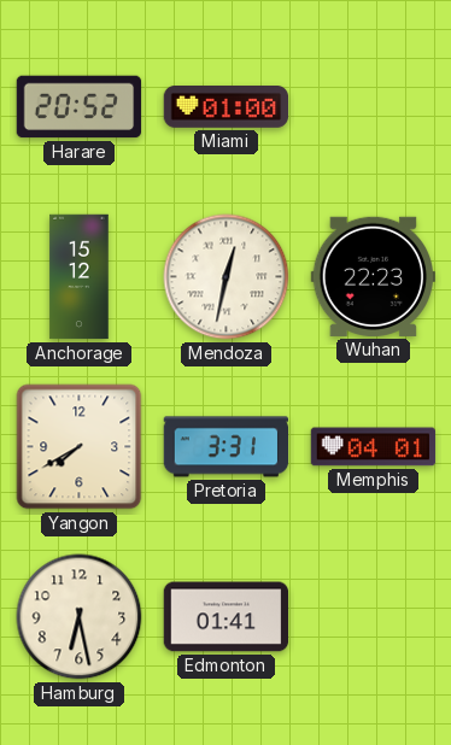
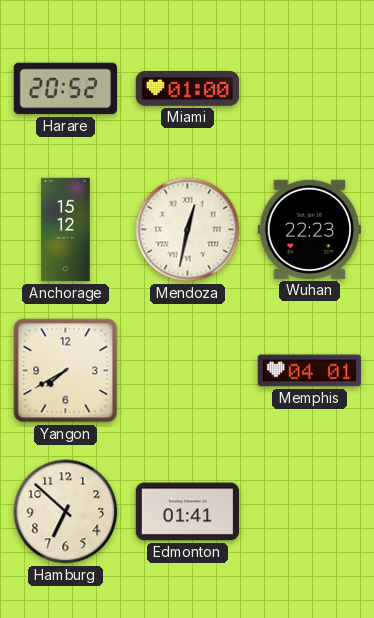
Pretoria: 3:31 -> none
Hamburg: 6:28 -> 6:52
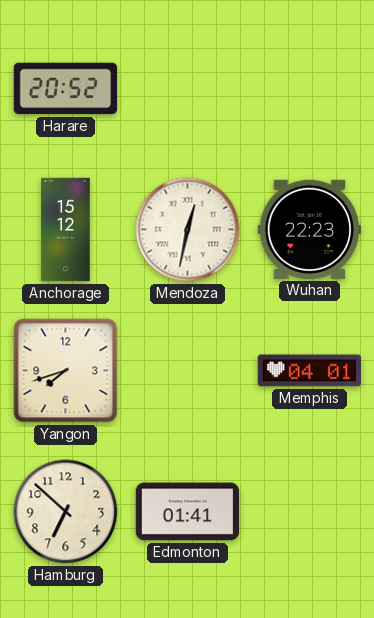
Miami: 01:00 -> none
Yangon: 7:40 -> 7:42
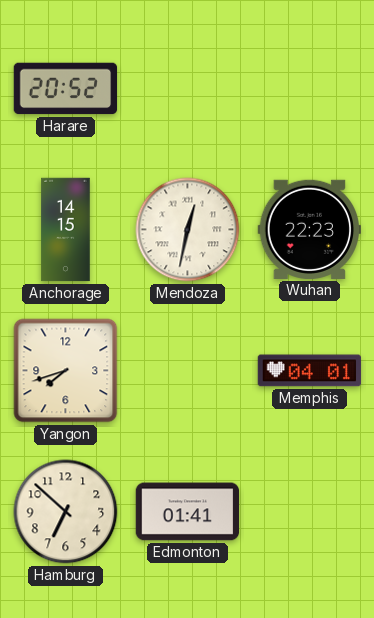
Anchorage: 15:12 -> 14:15
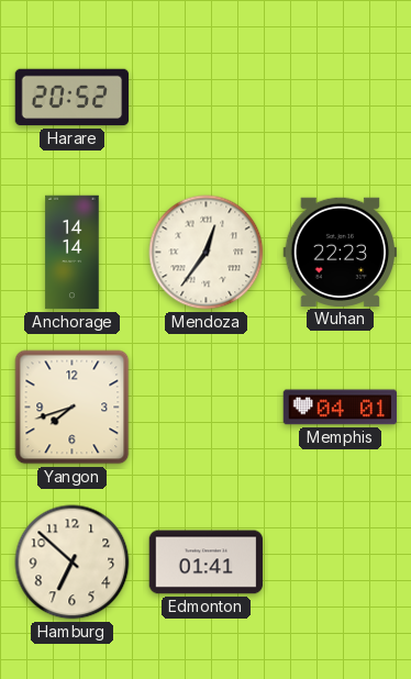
Anchorage: 14:15 -> 14:14
Mendoza: 12:32 -> 12:36
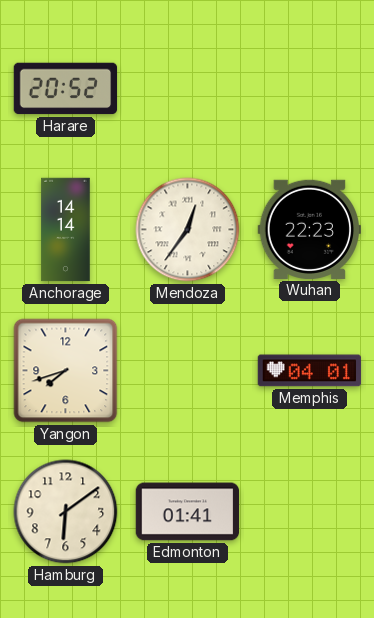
Hamburg: 6:52 -> 6:09
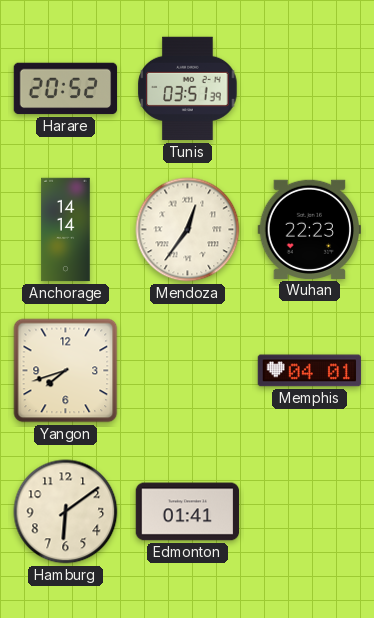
Tunis: none -> 03:51
